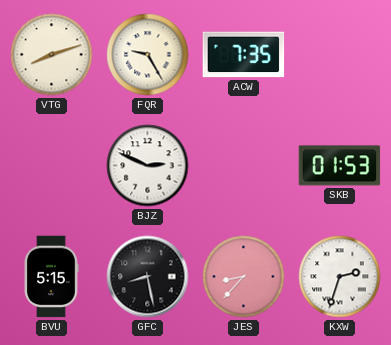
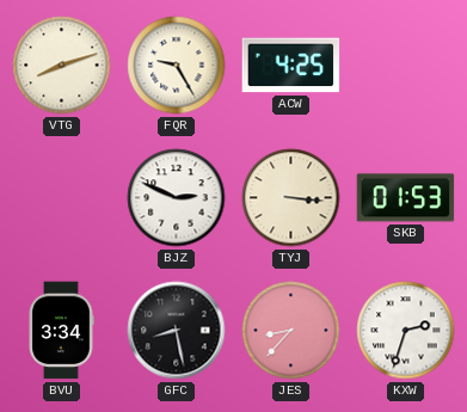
ACW: 7:35 -> 4:25
TYJ: none -> 3:16
BVU: 5:15 -> 3:34
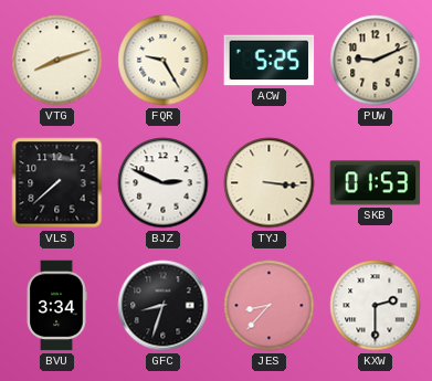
ACW: 4:25 -> 5:25
PUW: none -> 9:11
VLS: none -> 7:38
GFC: 8:28 -> 8:33
KXW: 2:33 -> 2:30
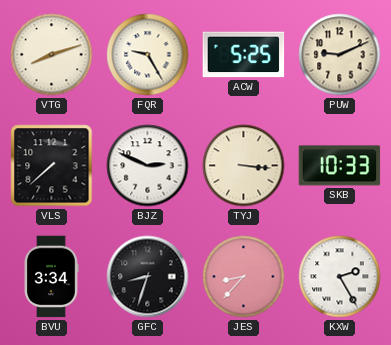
SKB: 01:53 -> 10:33
KXW: 2:30 -> 2:25
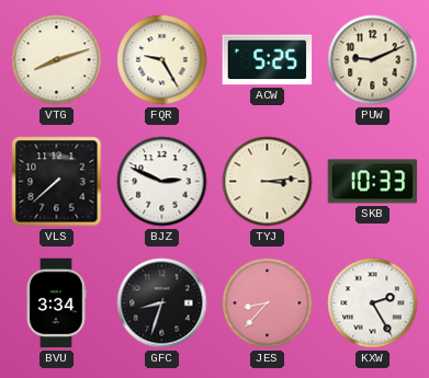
TYJ: 3:16 -> 3:14
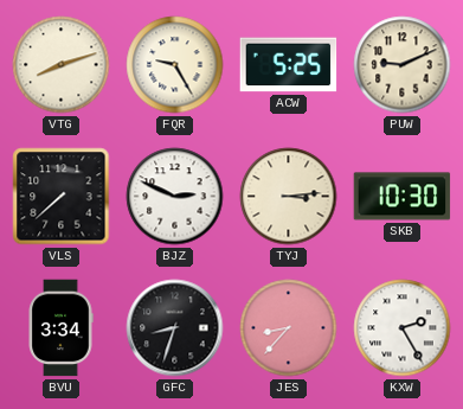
SKB: 10:33 -> 10:30
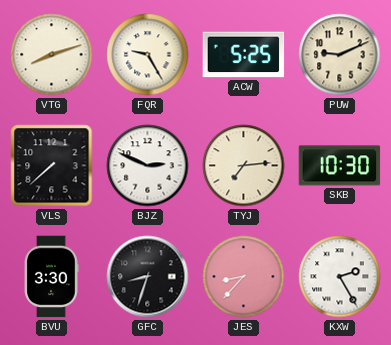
TYJ: 3:14 -> 7:14
BVU: 3:34 -> 3:30
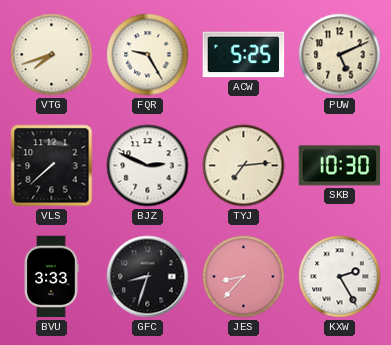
VTG: 8:12 -> 7:42
PUW: 9:11 -> 5:11
BVU: 3:30 -> 3:33
